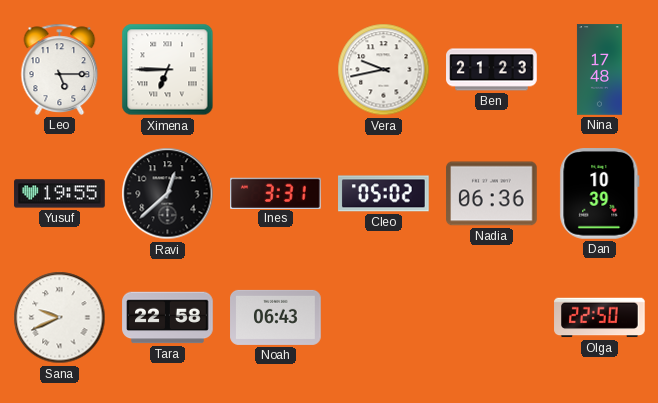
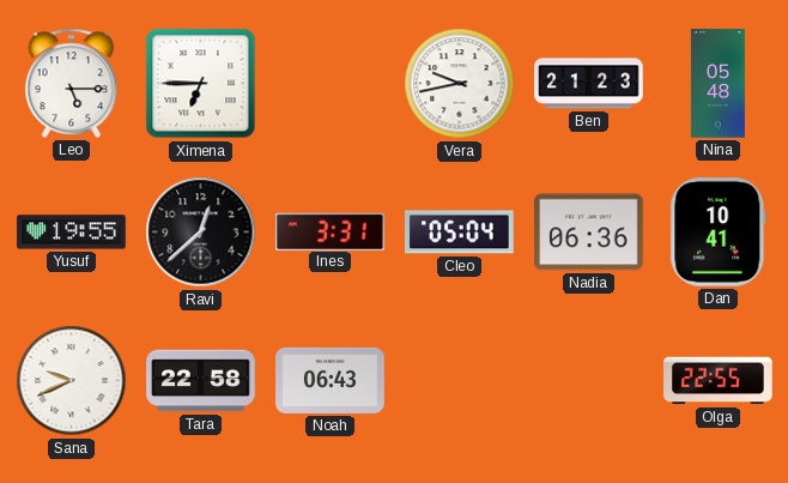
Nina: 17:48 -> 05:48
Cleo: 05:02 -> 05:04
Dan: 10:39 -> 10:41
Olga: 22:50 -> 22:55
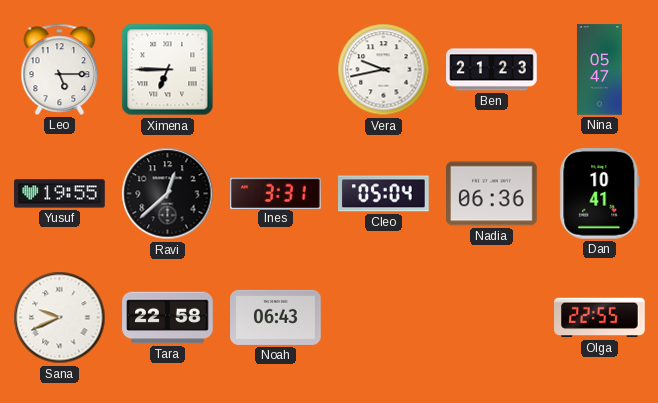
Nina: 05:48 -> 05:47
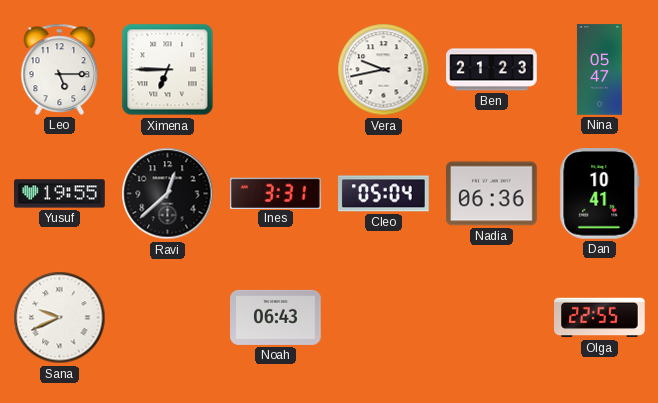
Tara: 22:58 -> none
